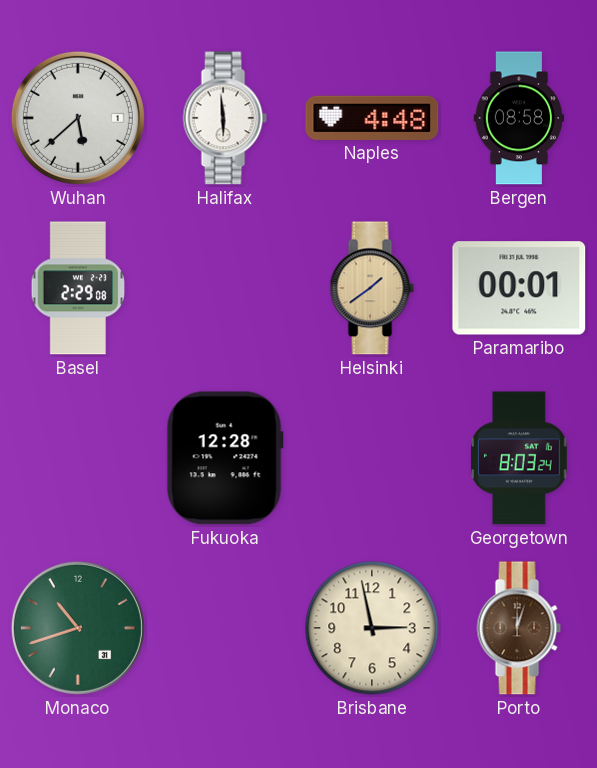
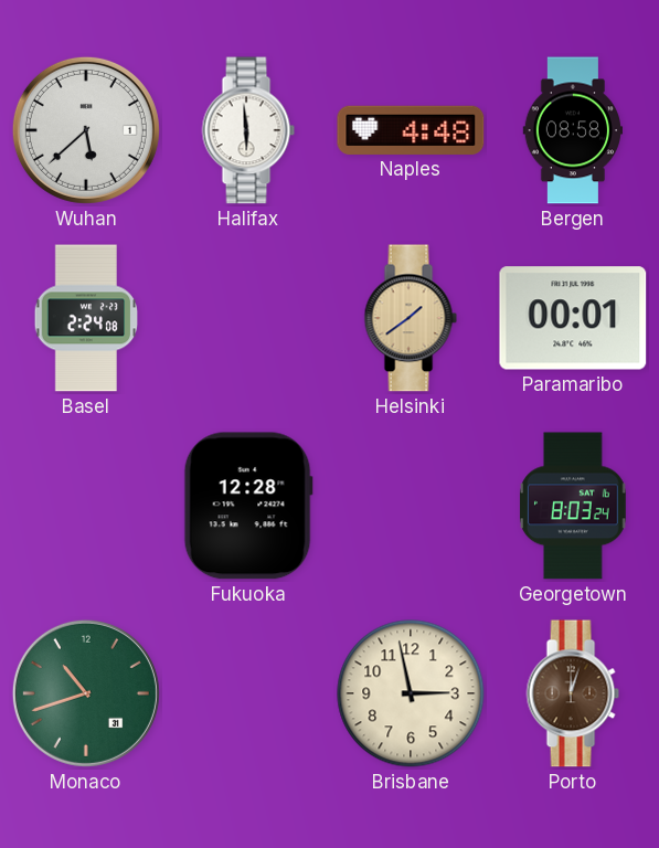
Basel: 2:29 -> 2:24
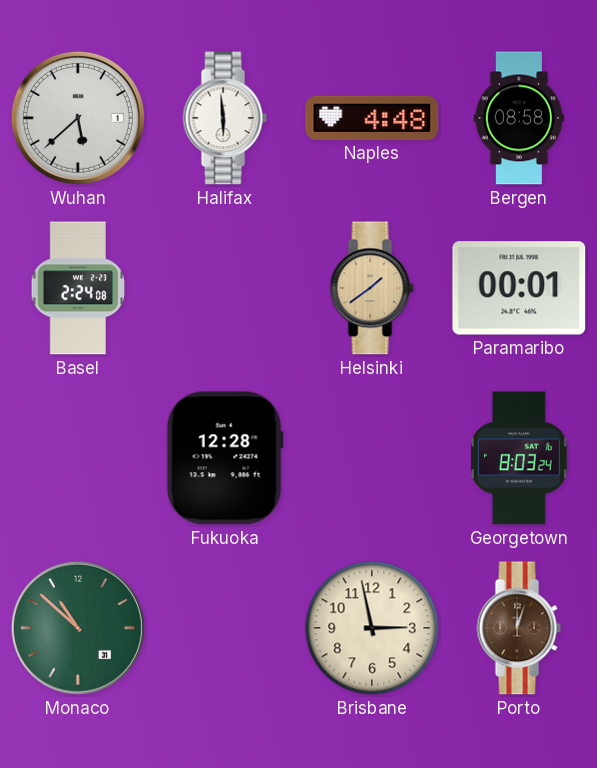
Monaco: 10:42 -> 10:52
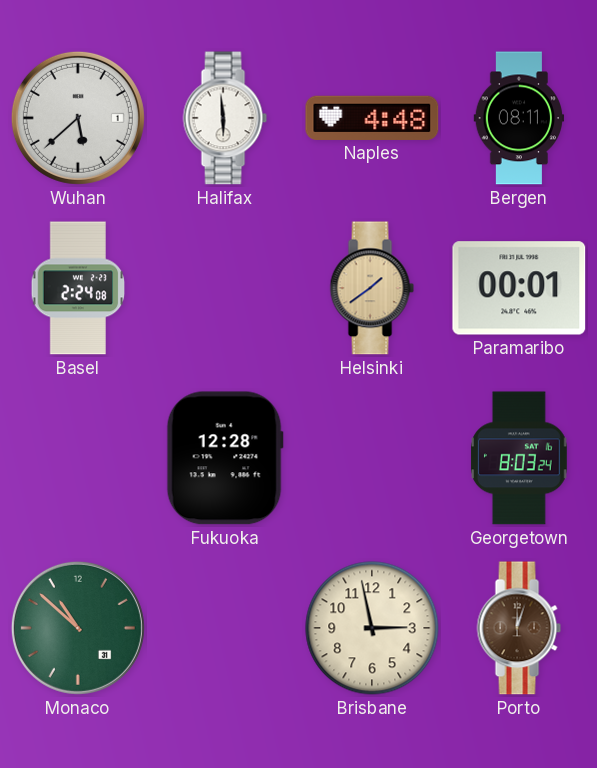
Bergen: 08:58 -> 08:11
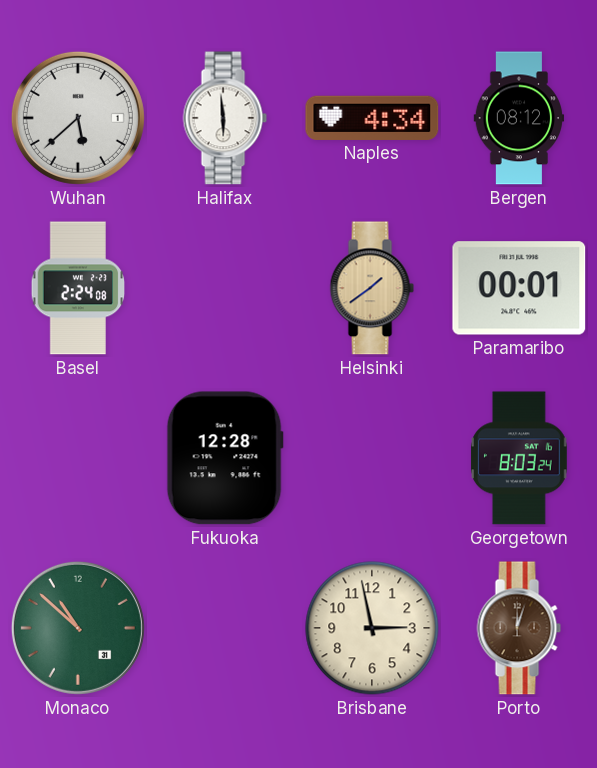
Naples: 4:48 -> 4:34
Bergen: 08:11 -> 08:12
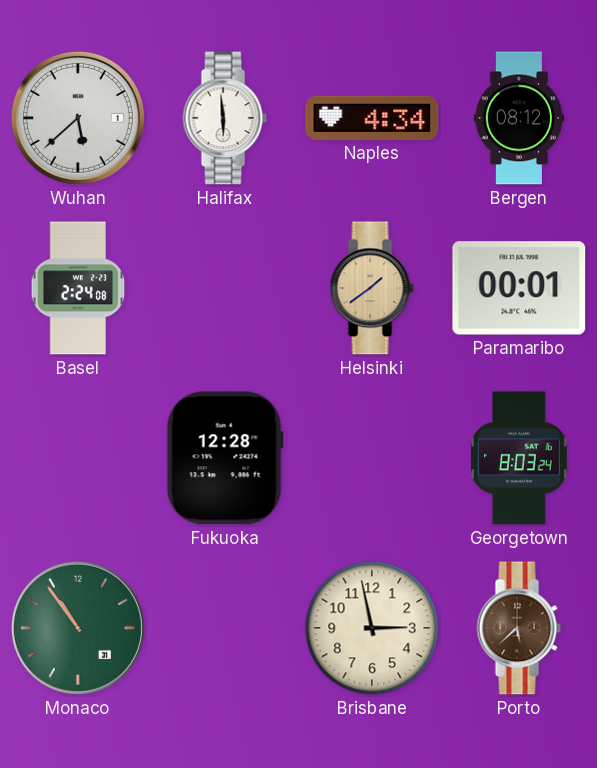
Monaco: 10:52 -> 10:54
Porto: 12:03 -> 5:38
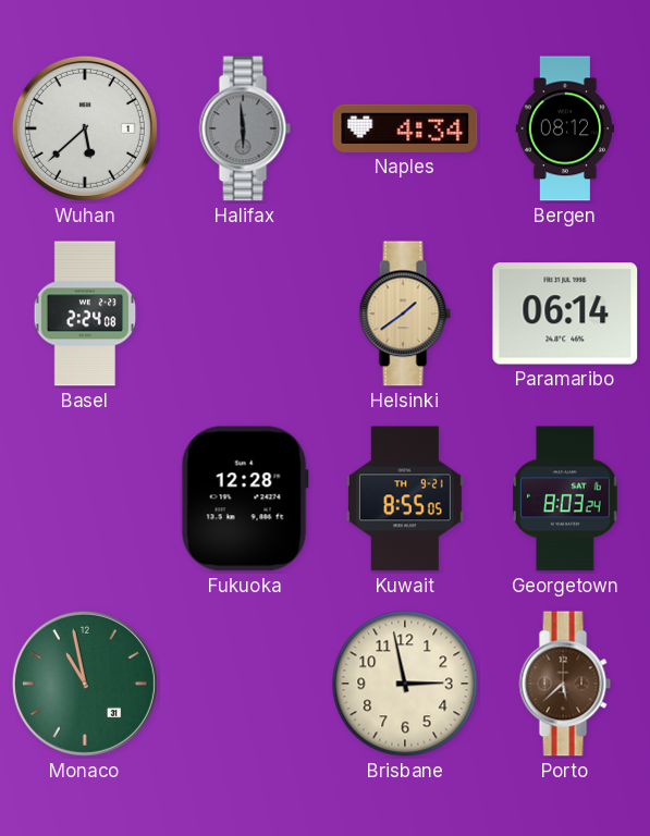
Halifax dial: white -> grey
Paramaribo: 00:01 -> 06:14
Kuwait: none -> 8:55
Monaco: 10:54 -> 10:58
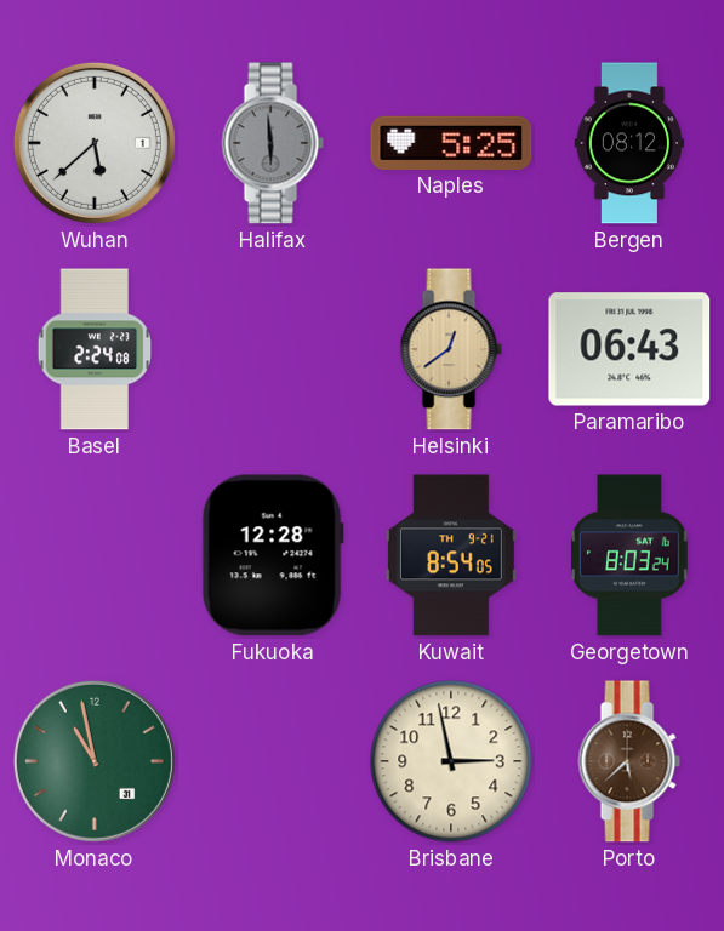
Naples: 4:34 -> 5:25
Helsinki: 1:39 -> 12:39
Paramaribo: 06:14 -> 06:43
Kuwait: 8:55 -> 8:54
